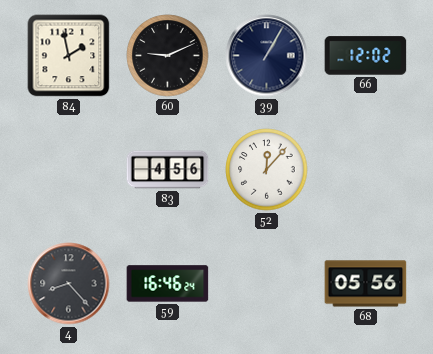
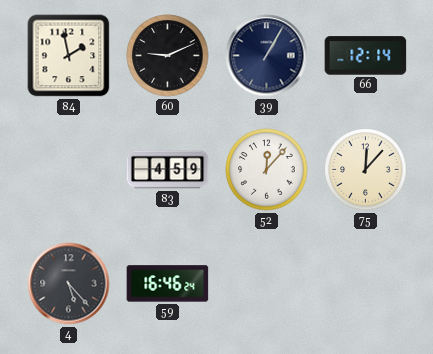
66: 12:02 -> 12:14
83: 4:56 -> 4:59
75: none -> 12:07
4: 8:23 -> 5:23
68: 05:56 -> none
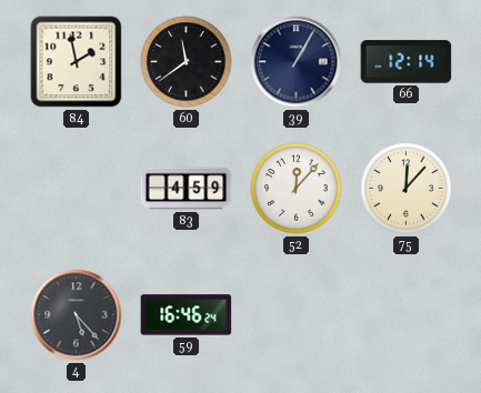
60: 9:11 -> 11:39
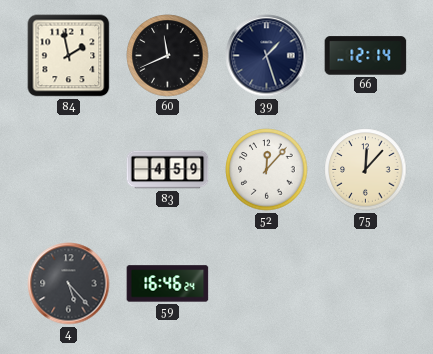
60: 11:39 -> 11:41
39: 1:05 -> 1:27
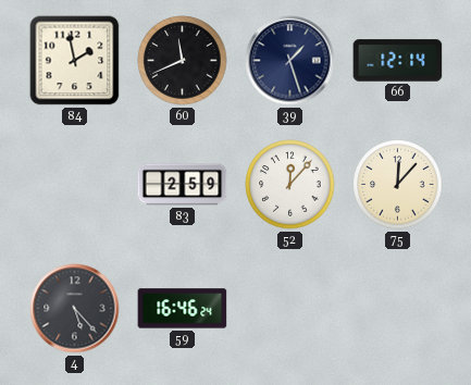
83: 4:59 -> 2:59
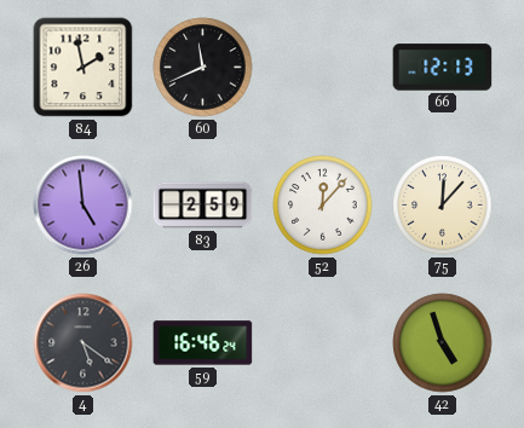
39: 1:27 -> none
66: 12:14 -> 12:13
26: none -> 4:59
4: 5:23 -> 5:21
42: none -> 4:57
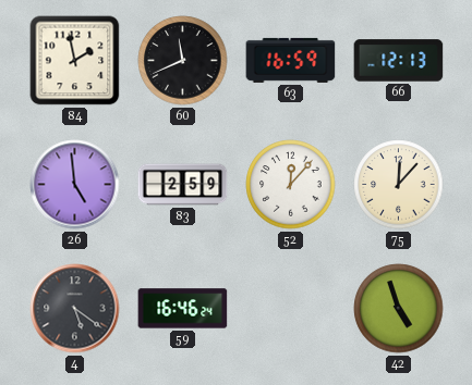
63: none -> 16:59
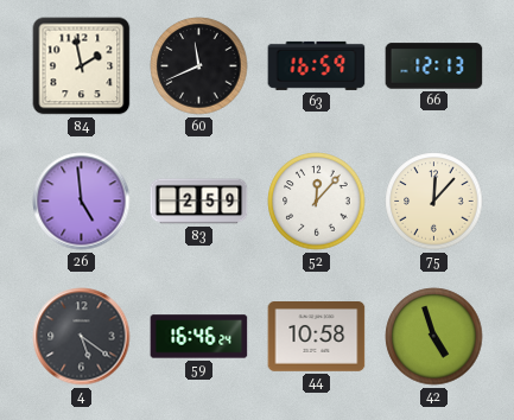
44: none -> 10:58
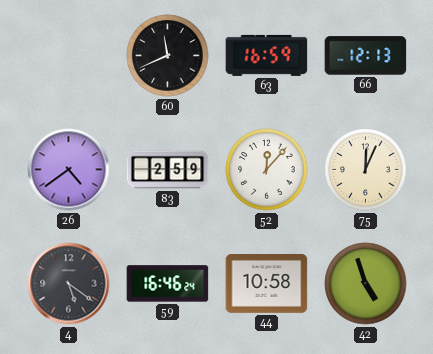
84: 1:58 -> none
26: 4:59 -> 4:39
75: 12:07 -> 12:04
